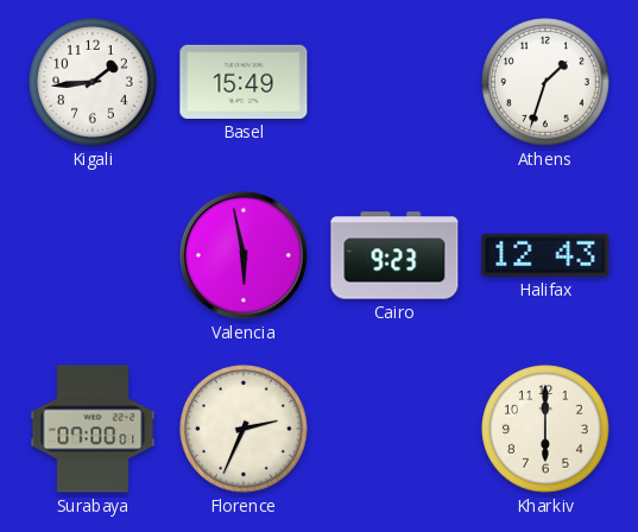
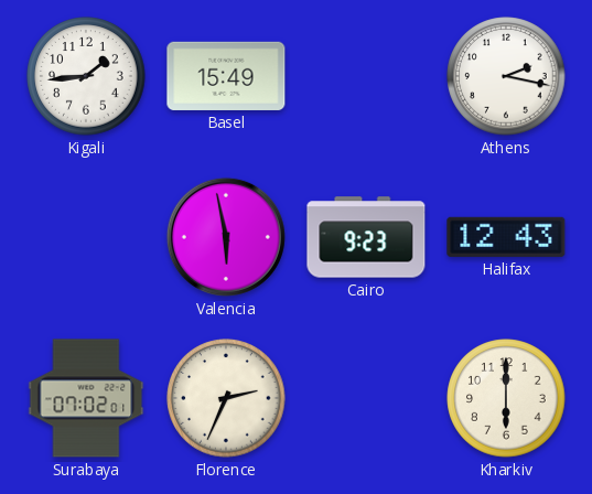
Athens: 1:33 -> 2:17
Surabaya: 07:00 -> 07:02
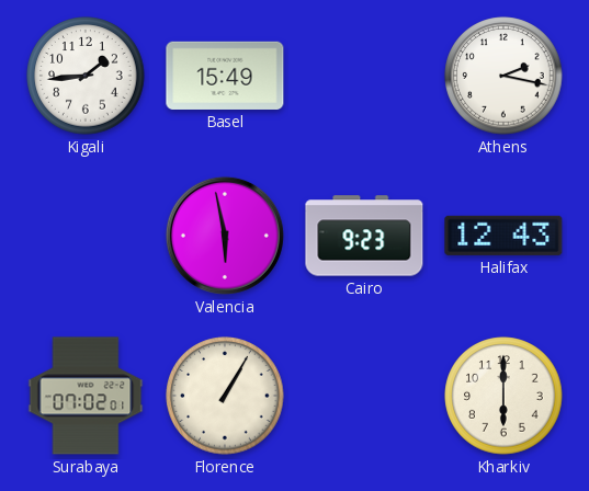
Florence: 2:34 -> 1:05
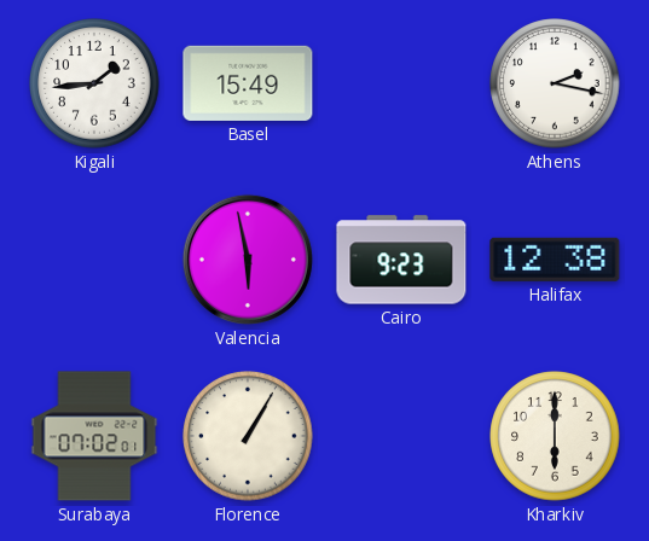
Halifax: 12:43 -> 12:38
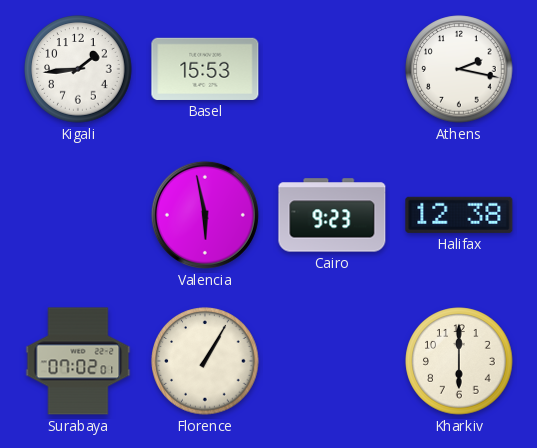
Basel: 15:49 -> 15:53
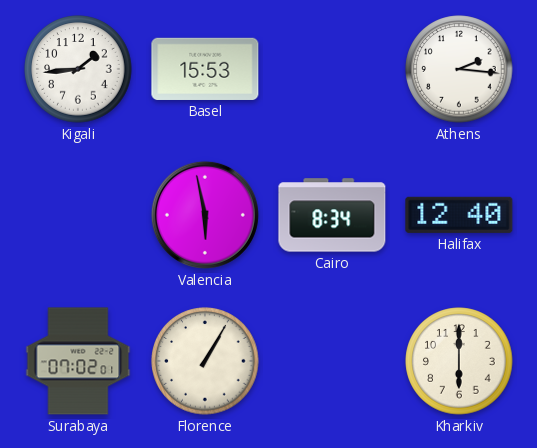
Athens: 2:17 -> 2:16
Cairo: 9:23 -> 8:34
Halifax: 12:38 -> 12:40
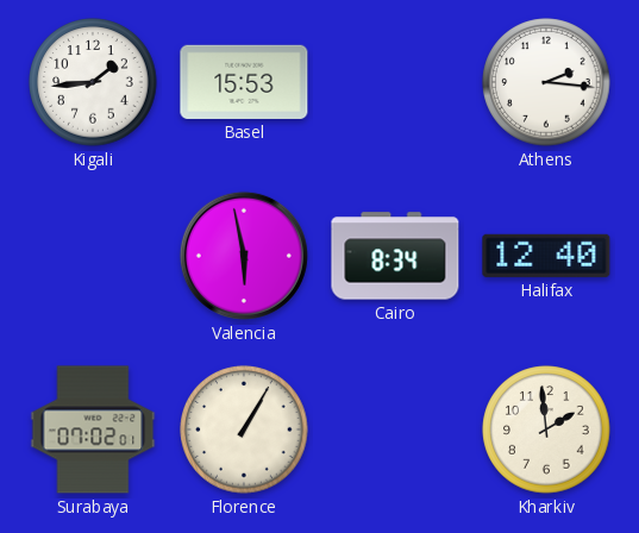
Kharkiv: 6:00 -> 1:59
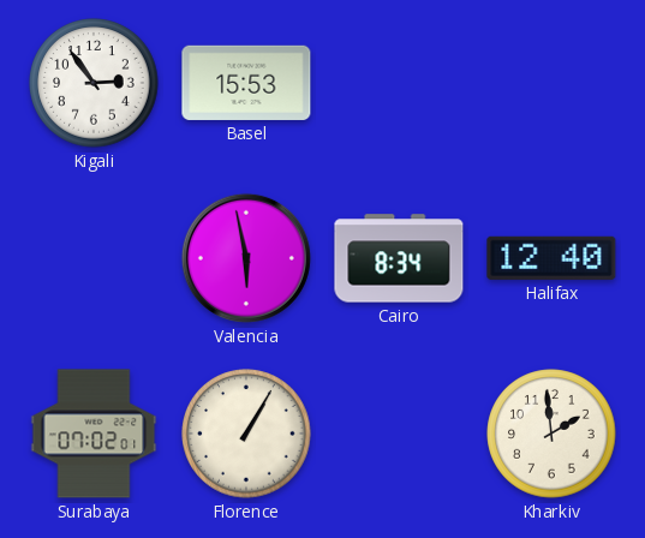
Kigali: 1:44 -> 2:54
Athens: 2:16 -> none
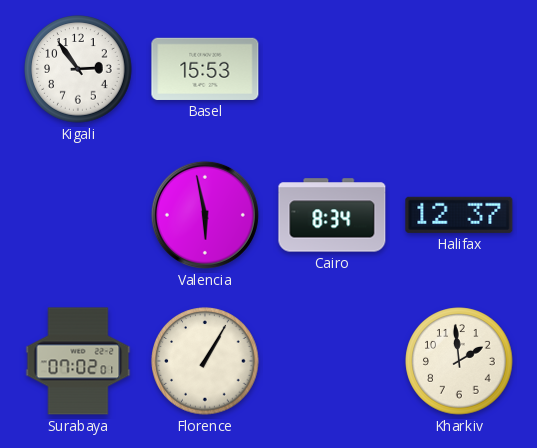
Halifax: 12:40 -> 12:37
